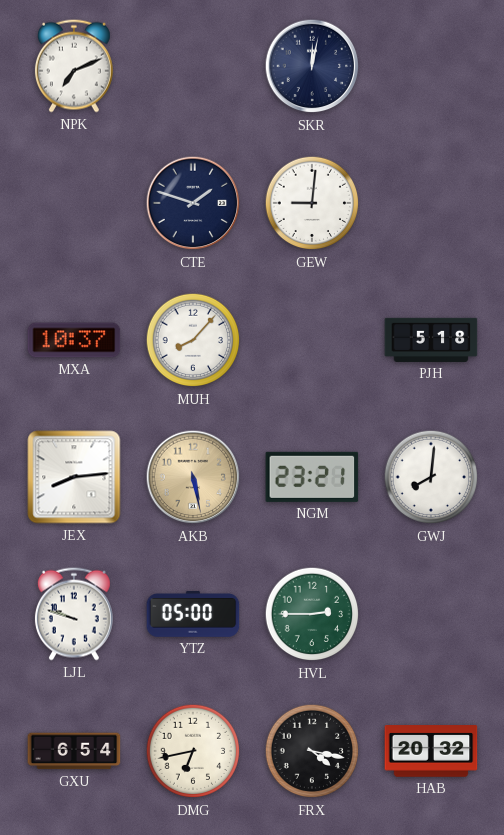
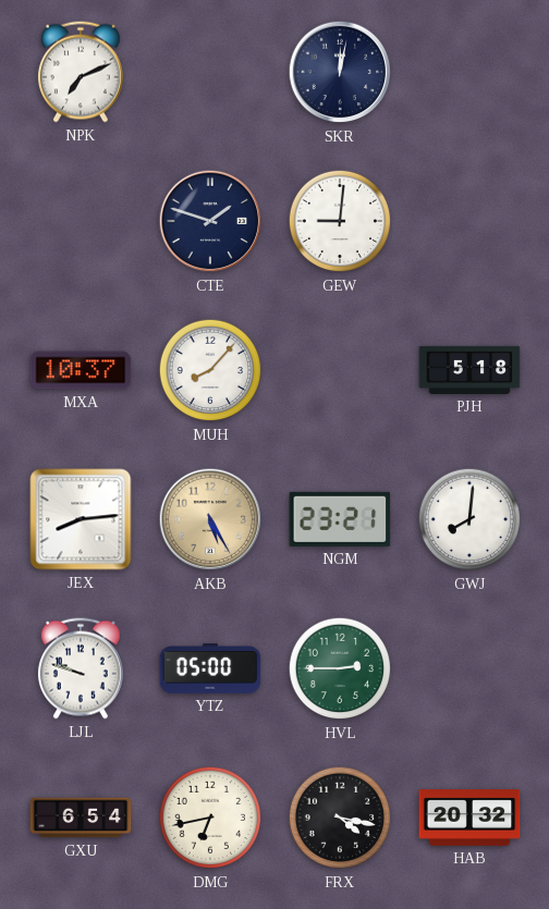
AKB: 5:28 -> 5:25
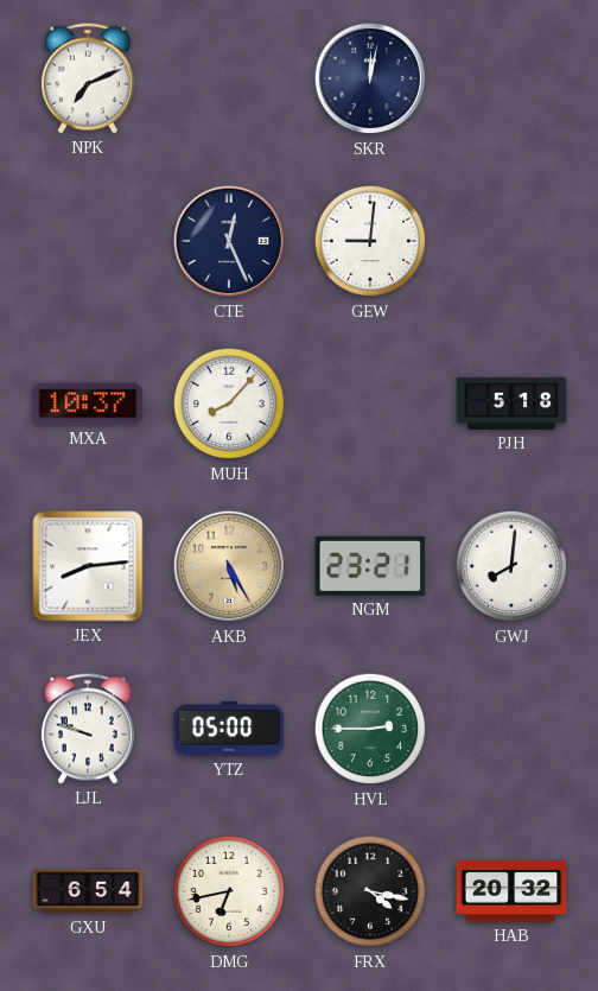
CTE: 1:48 -> 12:26
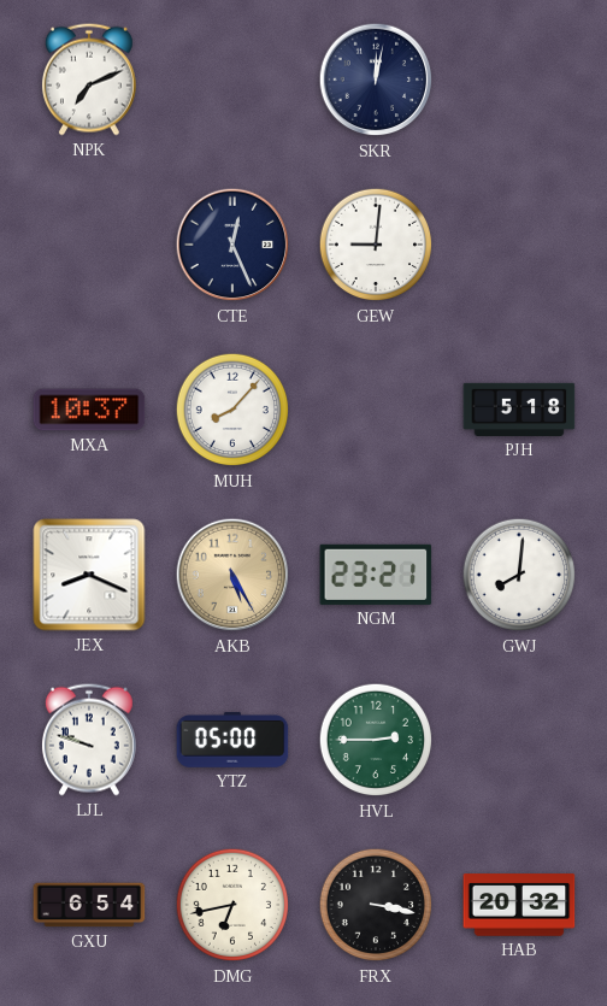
JEX: 8:14 -> 8:19
FRX: 4:17 -> 3:17
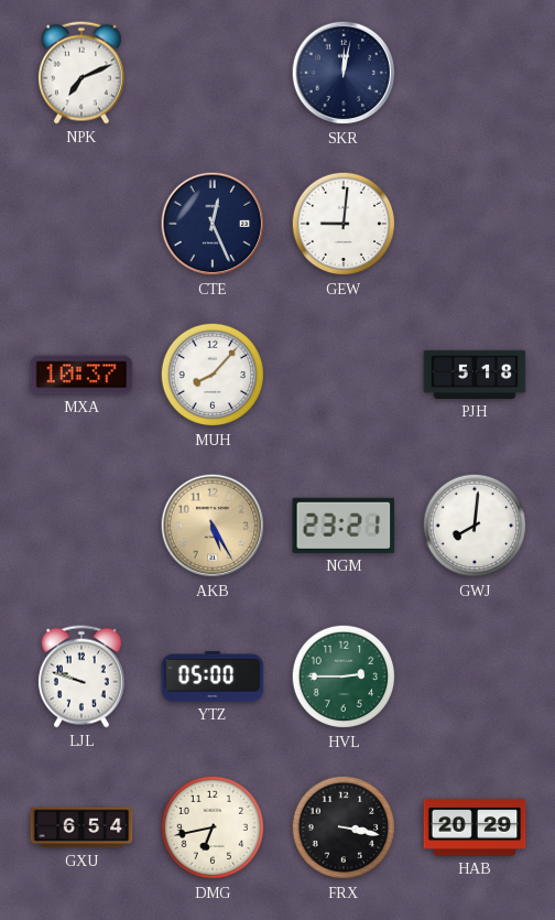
JEX: 8:19 -> none
HAB: 20:32 -> 20:29
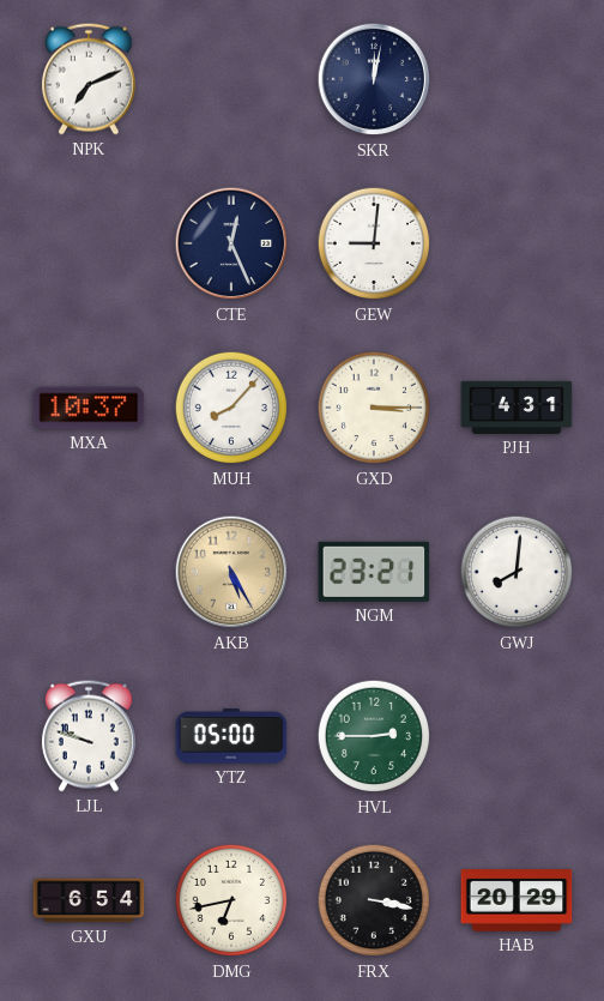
GXD: none -> 3:15
PJH: 5:18 -> 4:31
